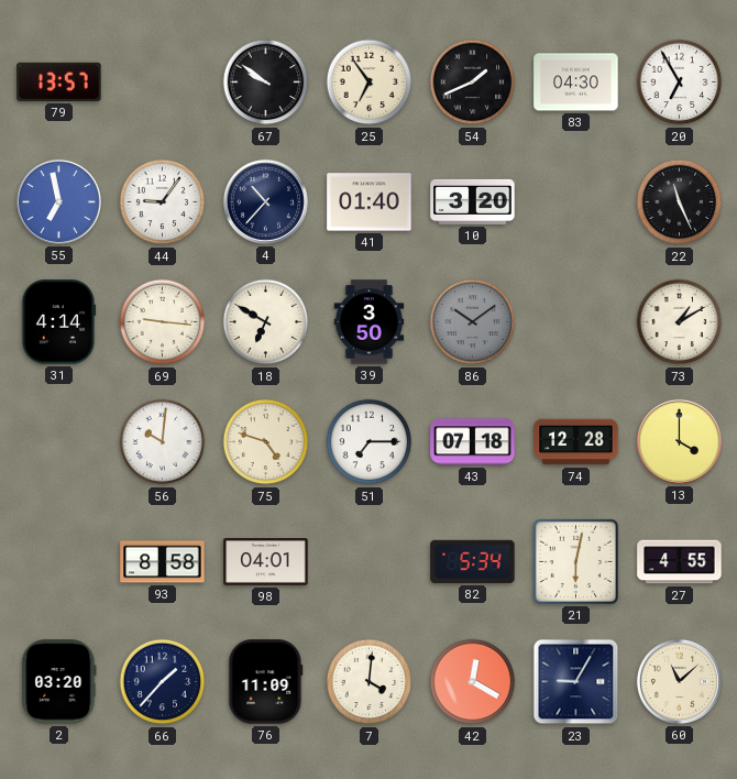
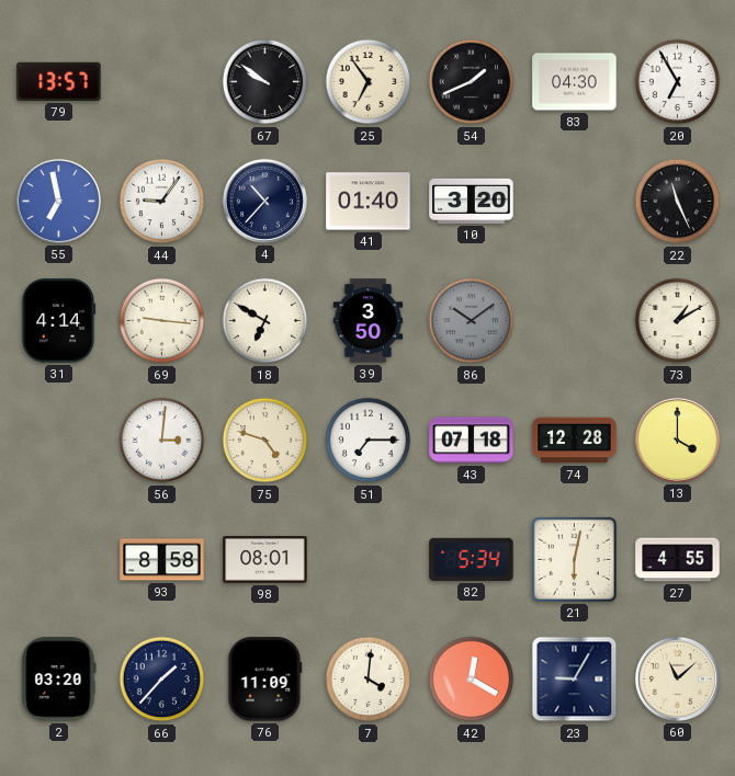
56: 10:01 -> 3:01
98: 04:01 -> 08:01
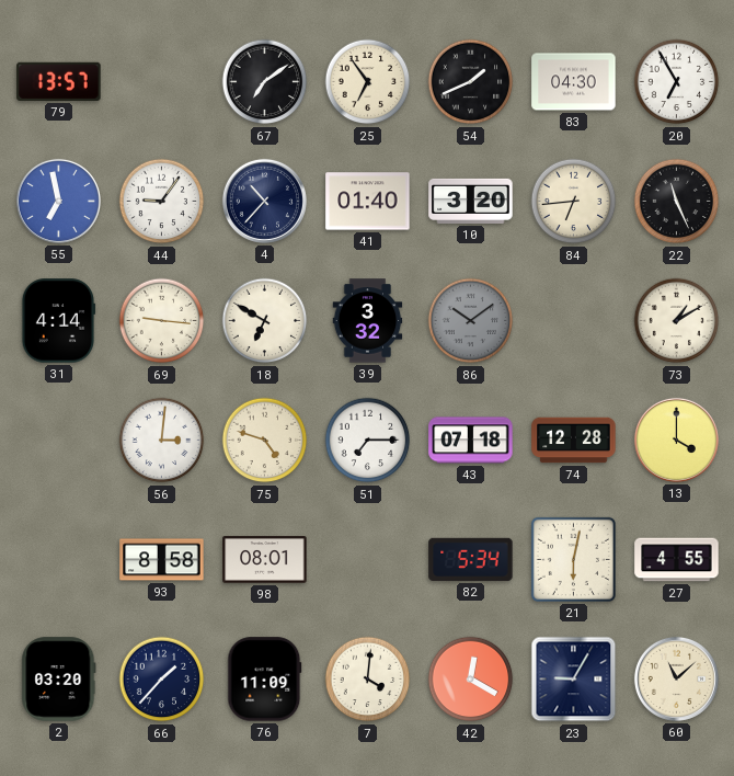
67: 9:51 -> 7:09
84: none -> 6:44
39: 3:50 -> 3:32
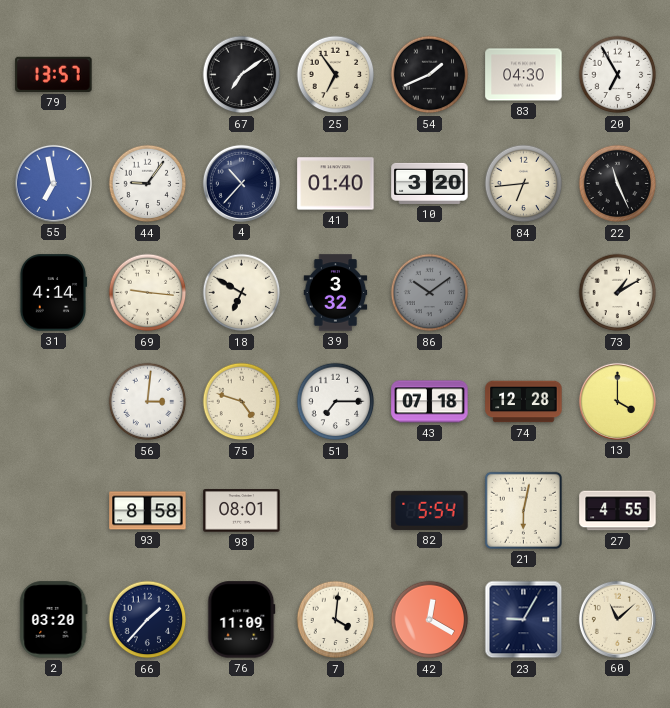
82: 5:34 -> 5:54
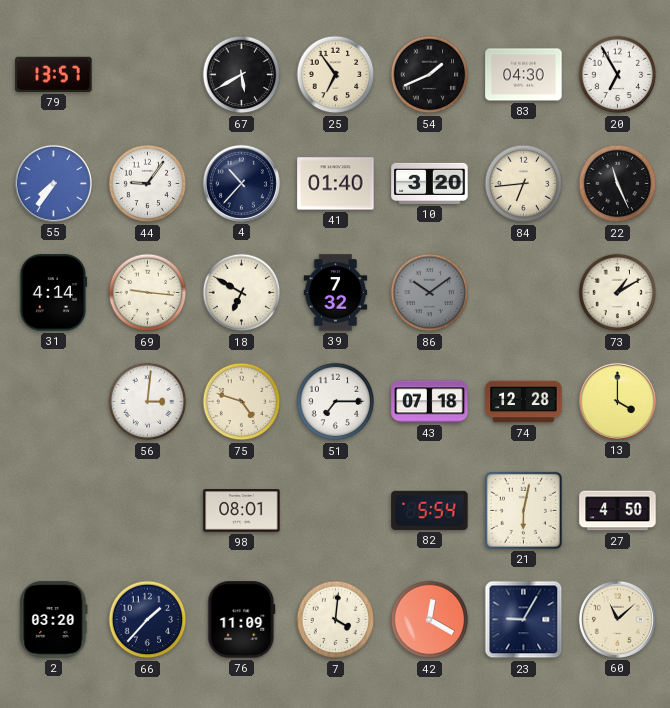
67: 7:09 -> 5:40
55: 6:58 -> 7:36
39: 3:32 -> 7:32
93: 8:58 -> none
27: 4:55 -> 4:50
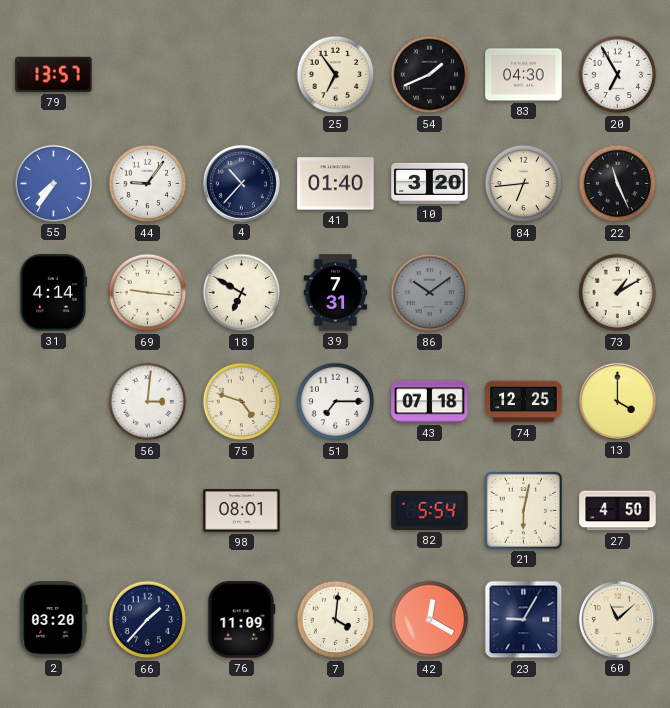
67: 5:40 -> none
39: 7:32 -> 7:31
74: 12:28 -> 12:25
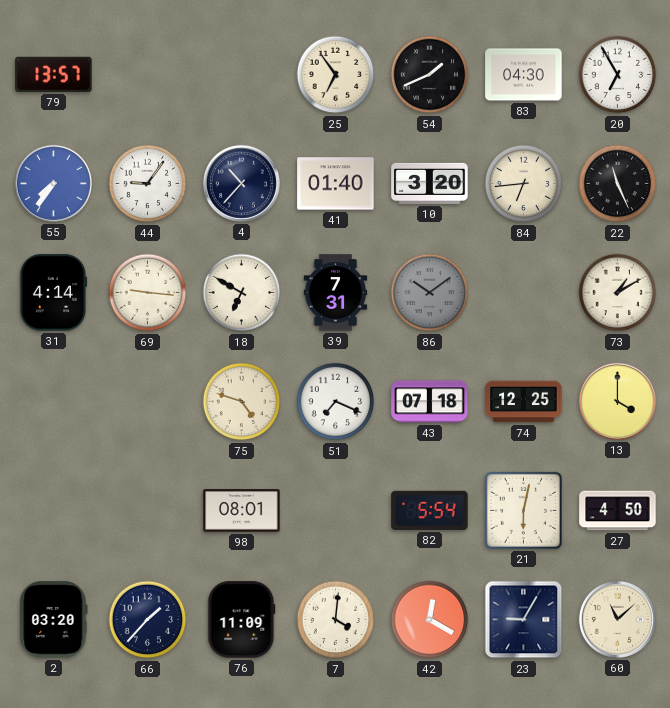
56: 3:01 -> none
51: 7:15 -> 7:19
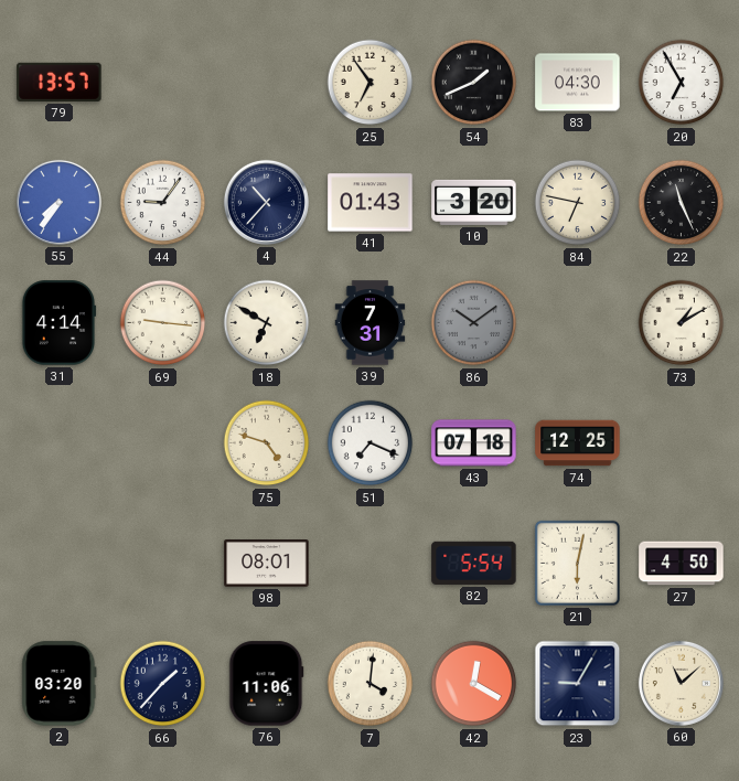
41: 01:40 -> 01:43
84: 6:44 -> 6:47
13: 4:00 -> none
76: 11:09 -> 11:06
